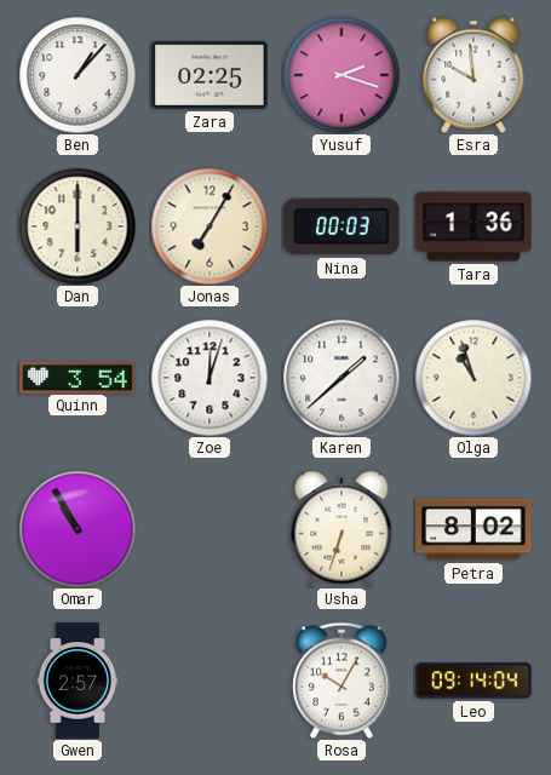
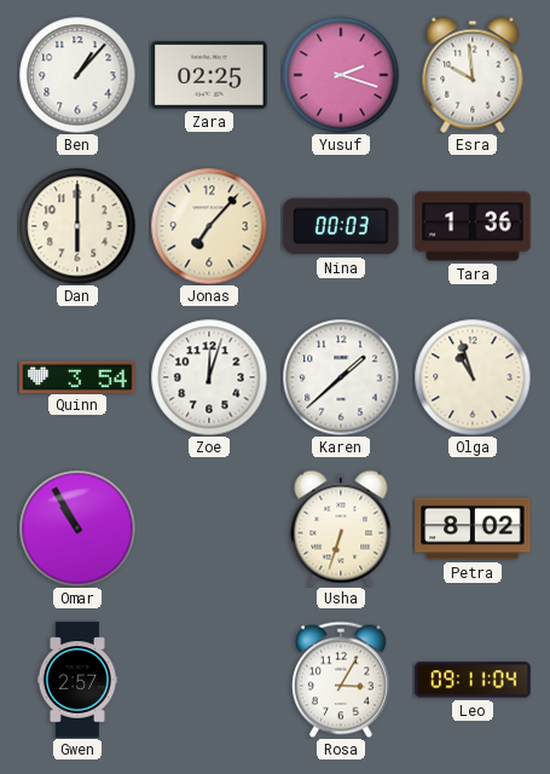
Jonas: 7:05 -> 7:07
Rosa: 10:05 -> 3:05
Leo: 09:14 -> 09:11
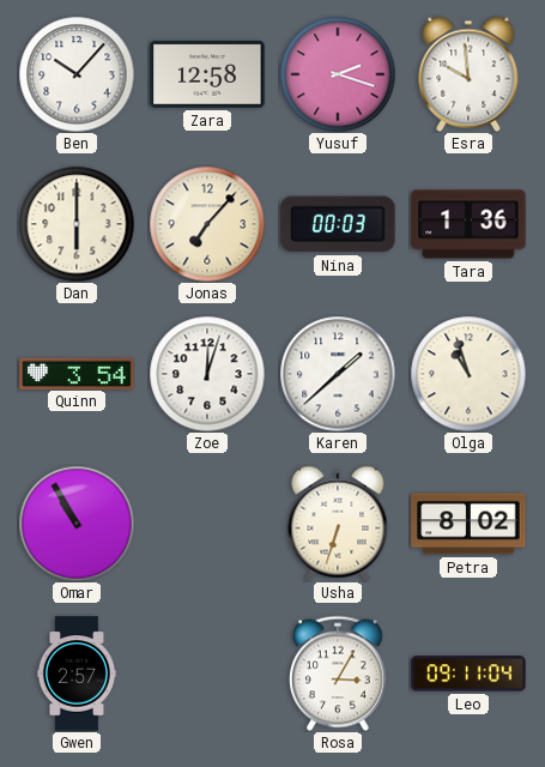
Ben: 1:07 -> 10:07
Zara: 02:25 -> 12:58
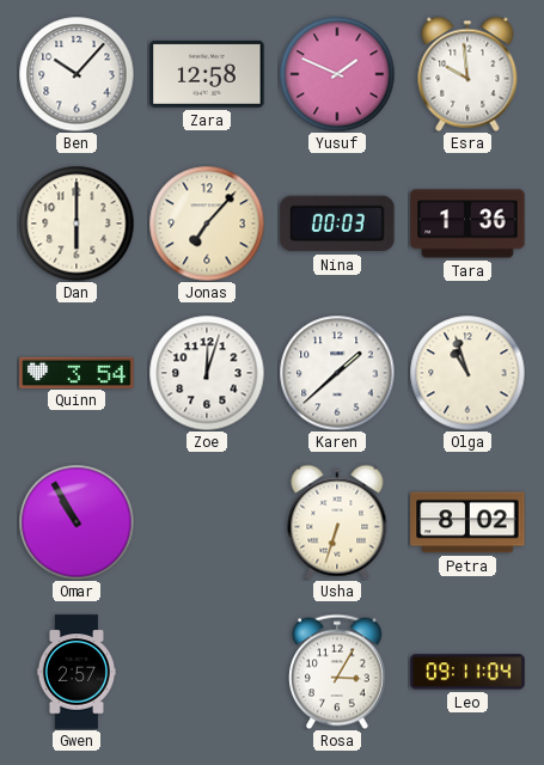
Yusuf: 2:18 -> 1:49
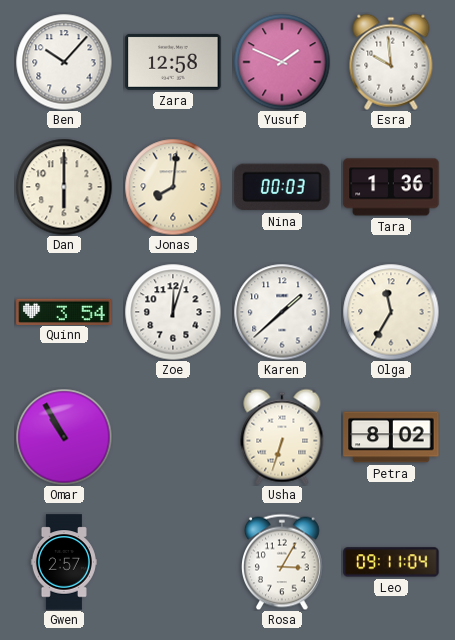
Jonas: 7:07 -> 8:01
Olga: 10:57 -> 11:35
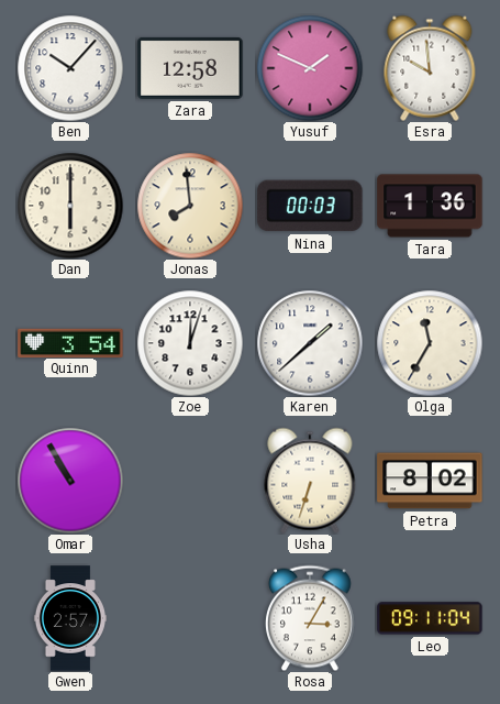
Jonas: 8:01 -> 7:59
